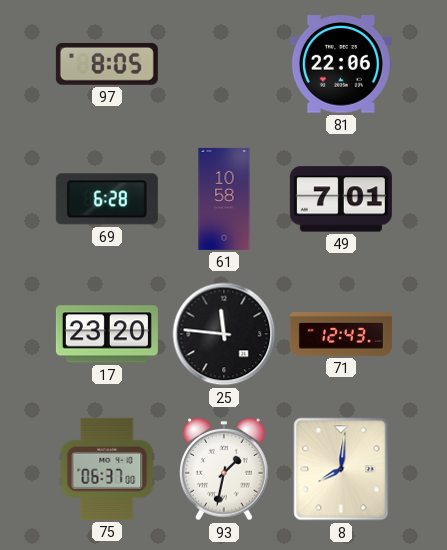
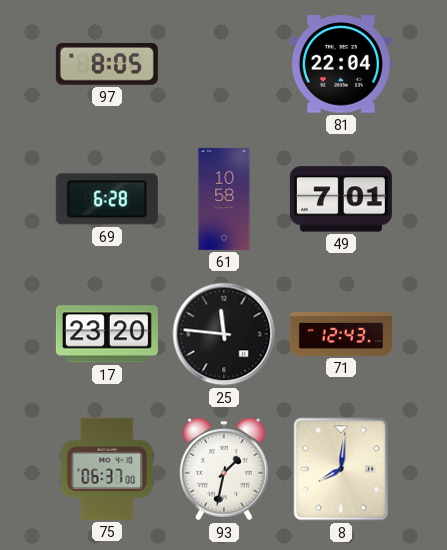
81: 22:06 -> 22:04
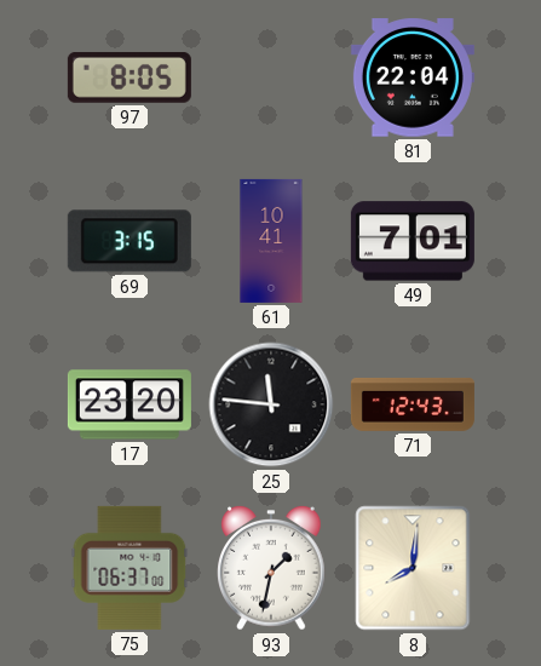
69: 6:28 -> 3:15
61: 10:58 -> 10:41
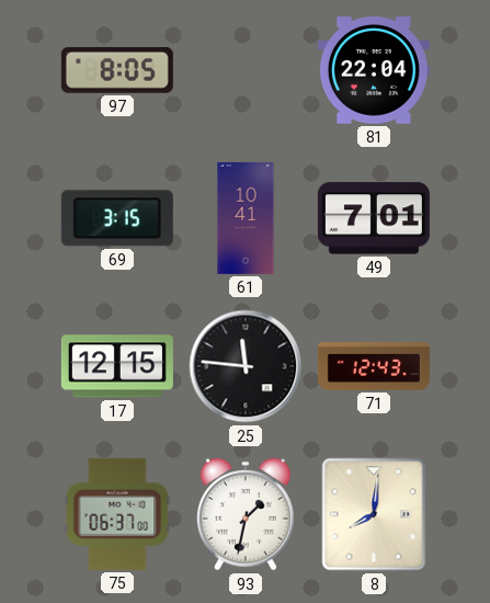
17: 23:20 -> 12:15
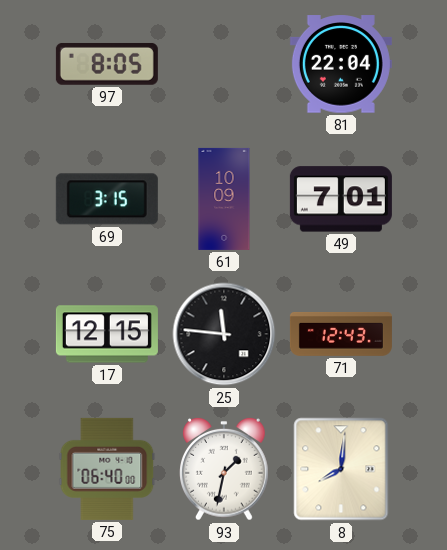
61: 10:41 -> 10:09
75: 06:37 -> 06:40
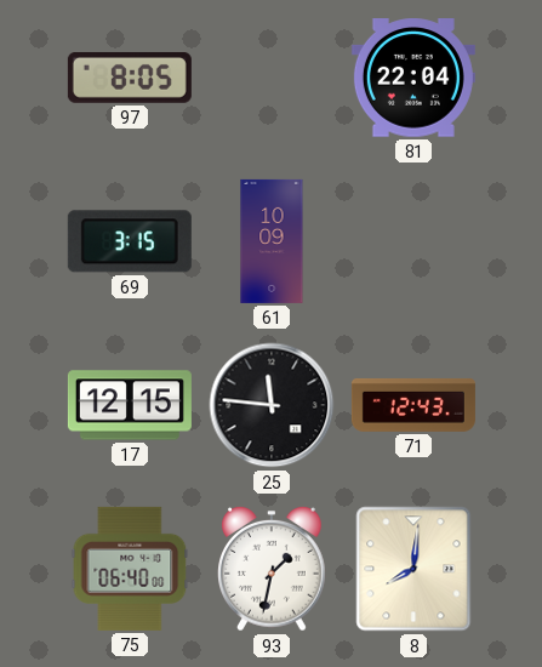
49: 7:01 -> none
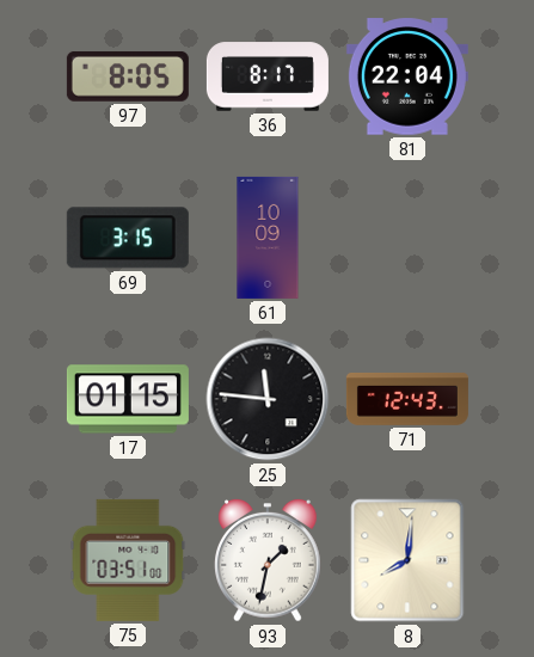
36: none -> 8:17
17: 12:15 -> 01:15
75: 06:40 -> 03:51
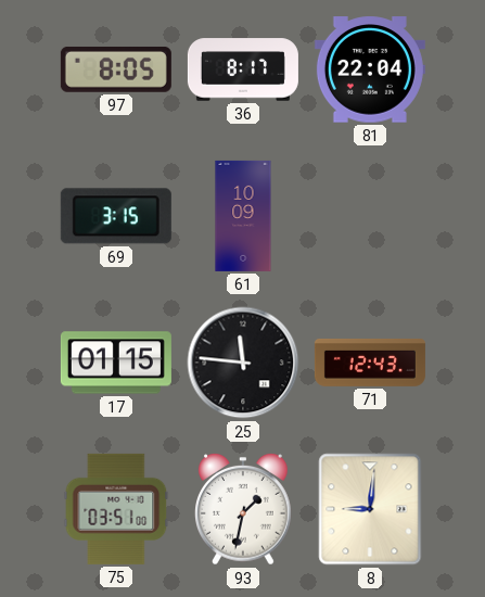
8: 8:01 -> 9:01
